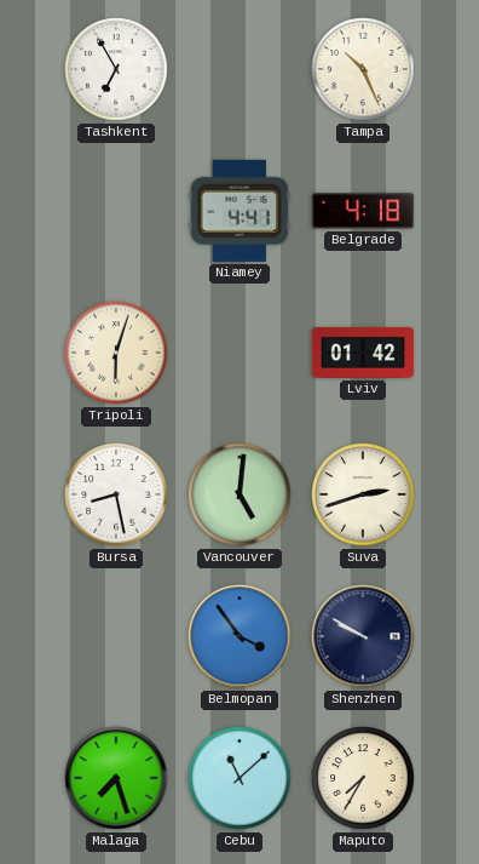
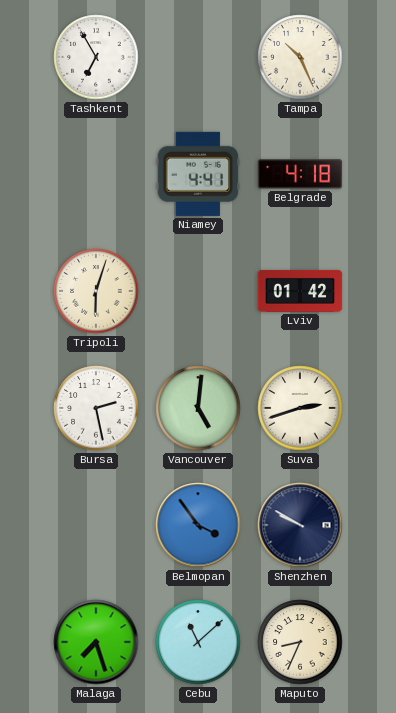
Bursa: 8:28 -> 2:28
Maputo: 7:35 -> 8:34
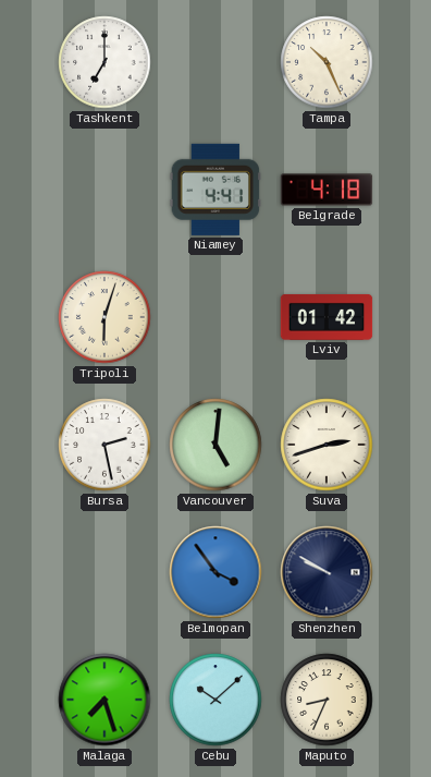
Tashkent: 6:55 -> 7:00
Cebu: 11:08 -> 10:08
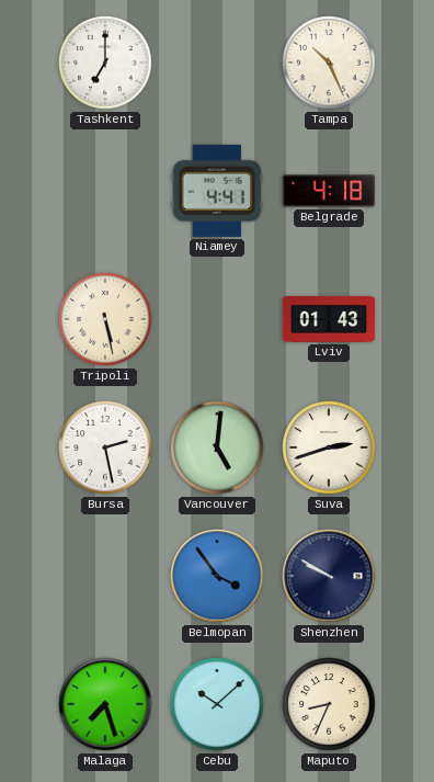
Tripoli: 6:03 -> 5:28
Lviv: 01:42 -> 01:43
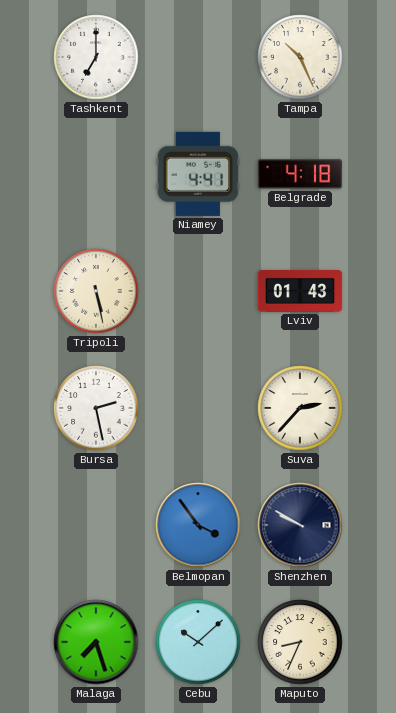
Vancouver: 5:01 -> none
Suva: 2:42 -> 2:37
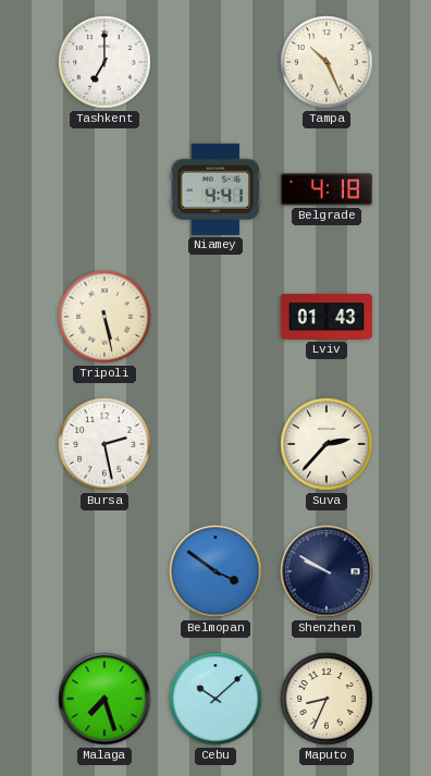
Belmopan: 3:54 -> 3:51
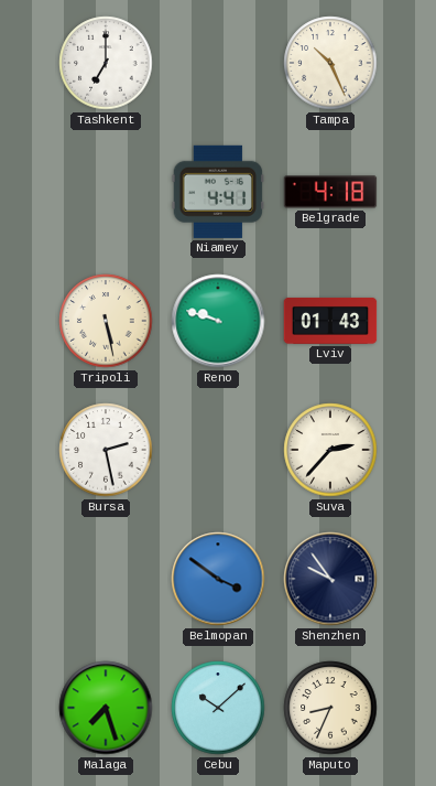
Reno: none -> 9:48
Shenzhen: 9:50 -> 9:54
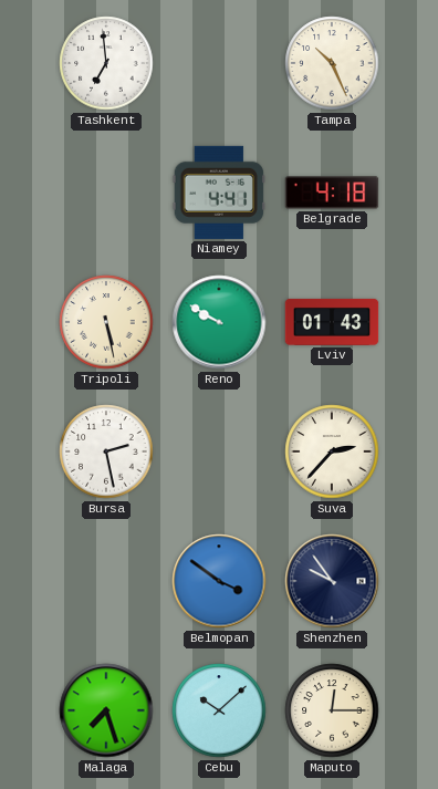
Tashkent: 7:00 -> 6:59
Reno: 9:48 -> 9:50
Maputo: 8:34 -> 12:15
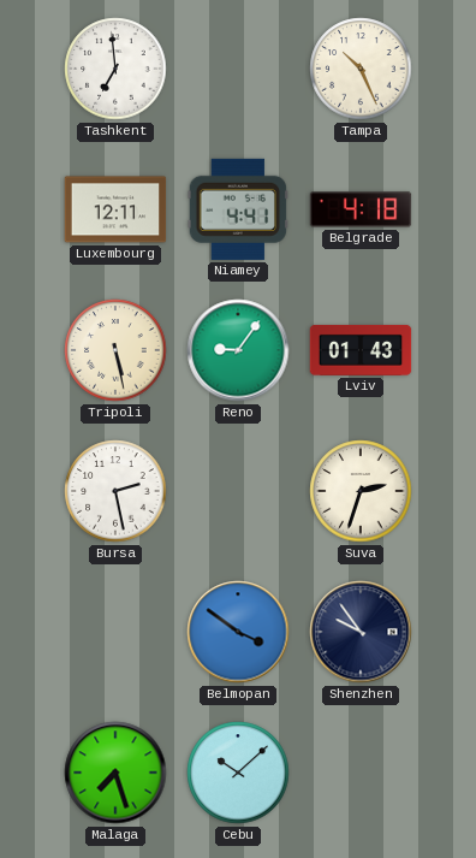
Luxembourg: none -> 12:11
Reno: 9:50 -> 9:06
Suva: 2:37 -> 2:33
Maputo: 12:15 -> none
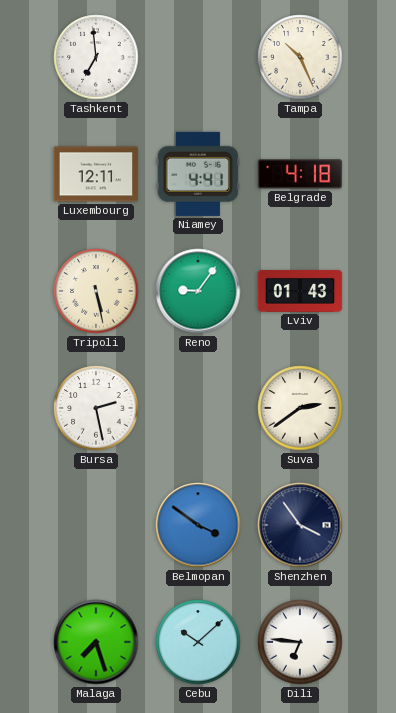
Suva: 2:33 -> 2:39
Shenzhen: 9:54 -> 3:54
Dili: none -> 6:46
